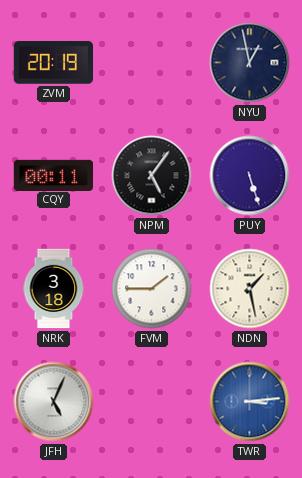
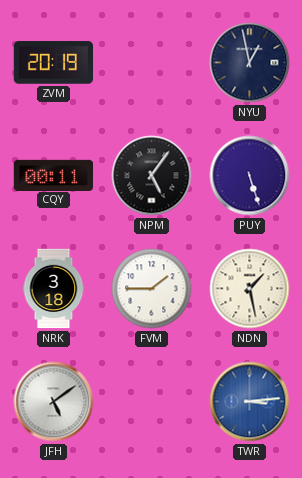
JFH: 5:04 -> 5:09
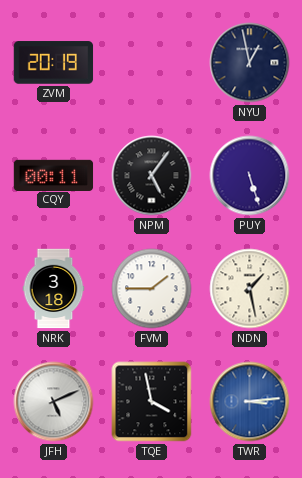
JFH: 5:09 -> 5:11
TQE: none -> 3:58
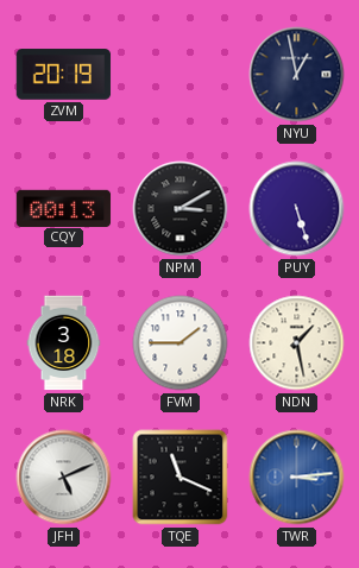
CQY: 00:11 -> 00:13
NPM: 5:06 -> 3:10
TQE: 3:58 -> 11:19
